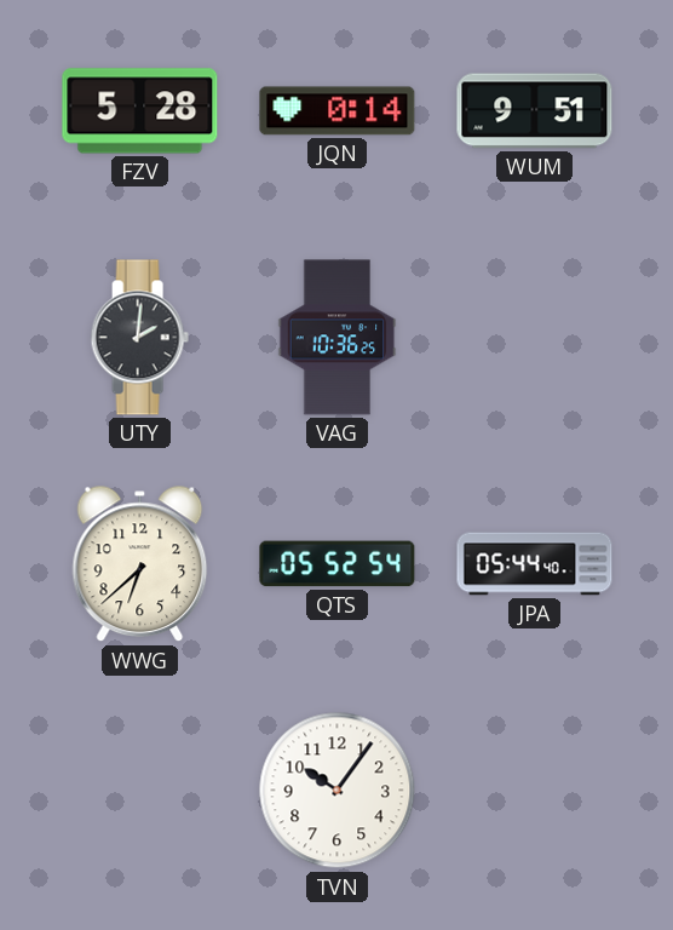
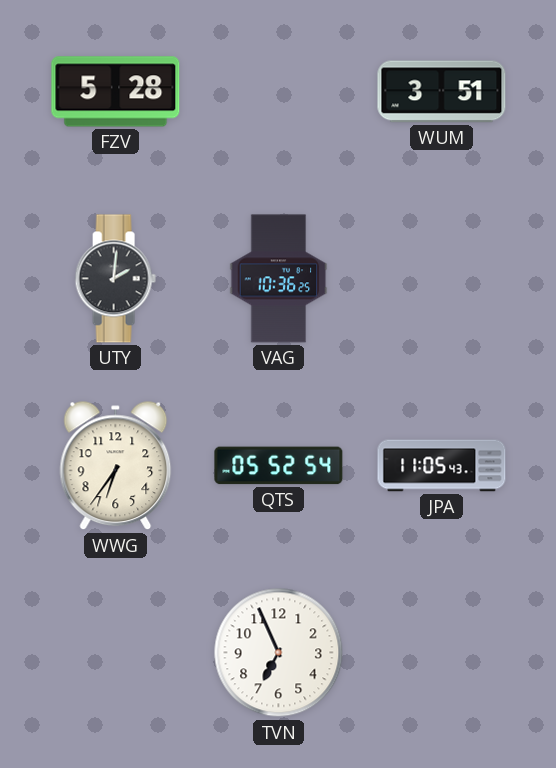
JQN: 0:14 -> none
WUM: 9:51 -> 3:51
WWG: 6:38 -> 6:36
JPA: 05:44 -> 11:05
TVN: 10:06 -> 6:56
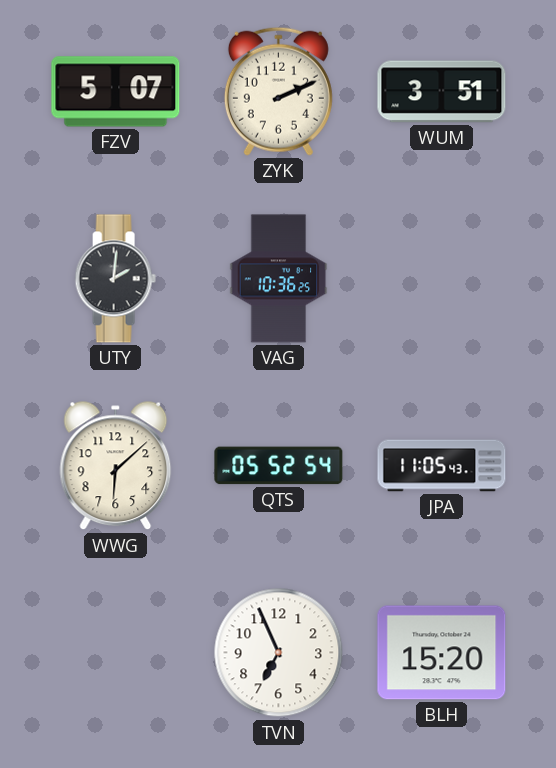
FZV: 5:28 -> 5:07
ZYK: none -> 2:11
WWG: 6:36 -> 6:08
BLH: none -> 15:20
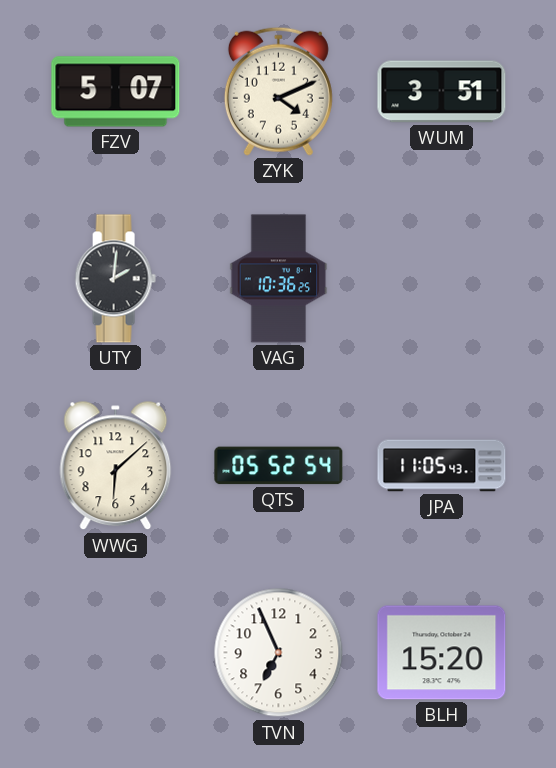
ZYK: 2:11 -> 4:11
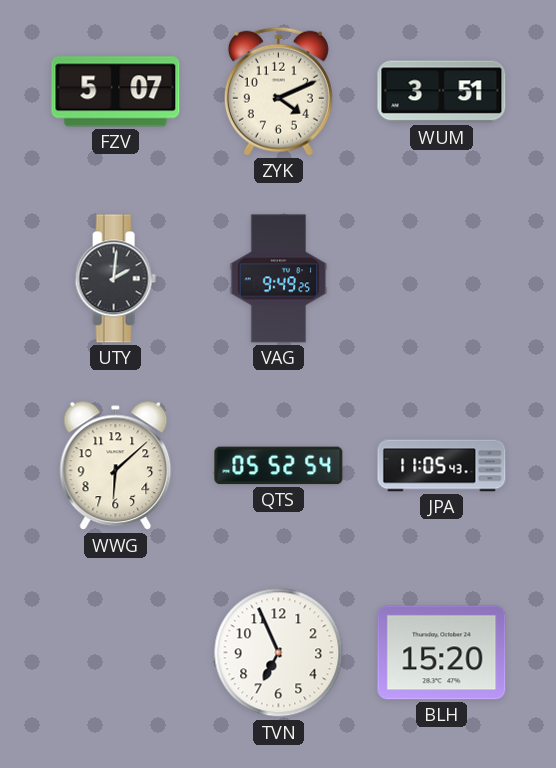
VAG: 10:36 -> 9:49
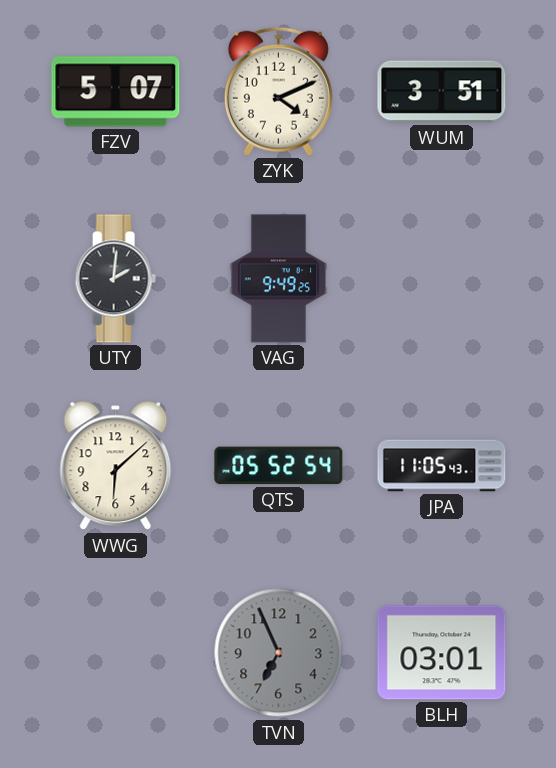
TVN dial: white -> grey
BLH: 15:20 -> 03:01
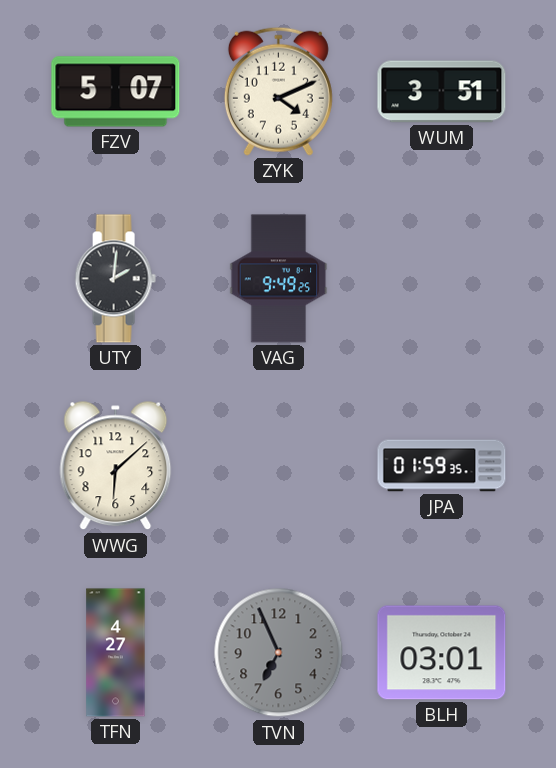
QTS: 05:52 -> none
JPA: 11:05 -> 01:59
TFN: none -> 4:27
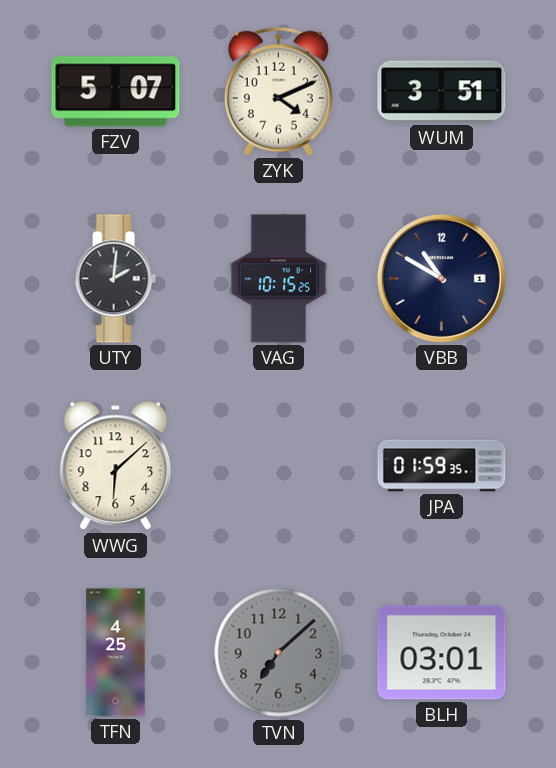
VAG: 9:49 -> 10:15
VBB: none -> 10:50
TFN: 4:27 -> 4:25
TVN: 6:56 -> 7:08
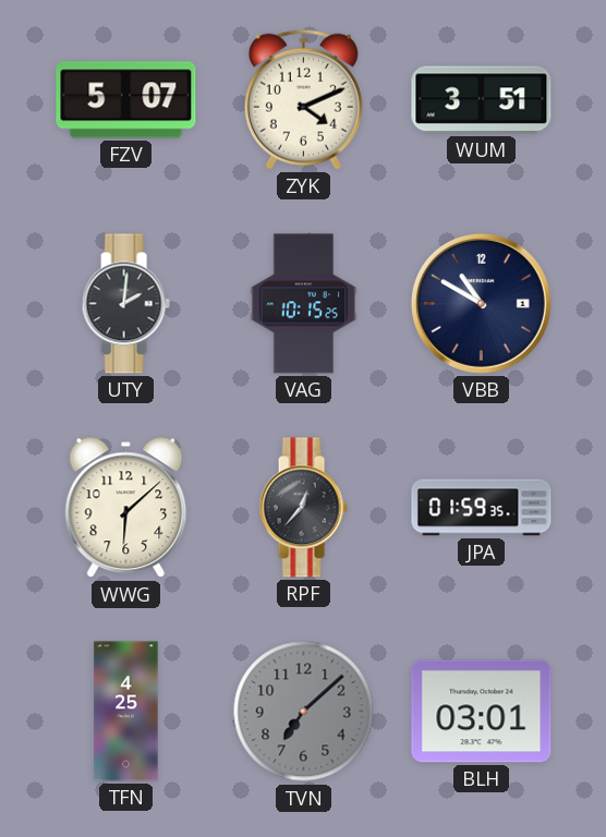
RPF: none -> 12:37
